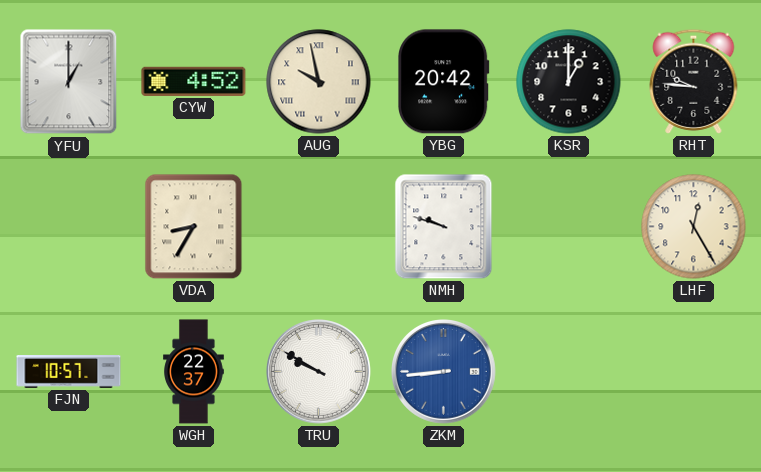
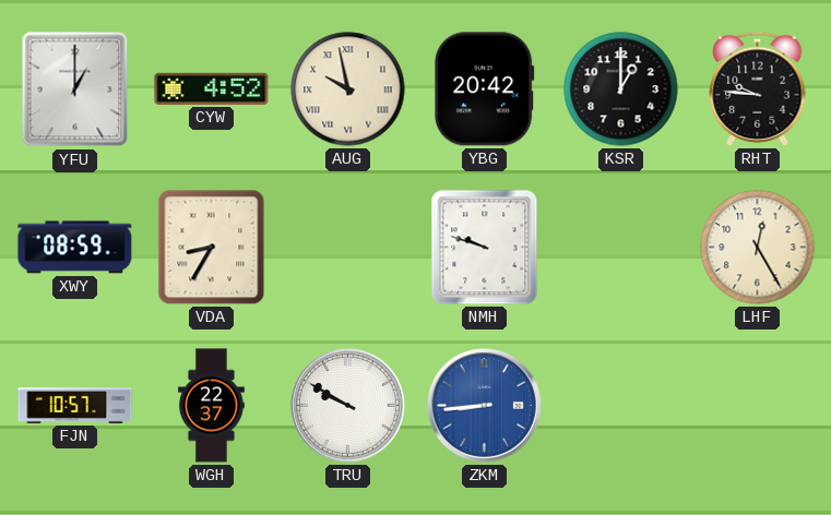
XWY: none -> 08:59
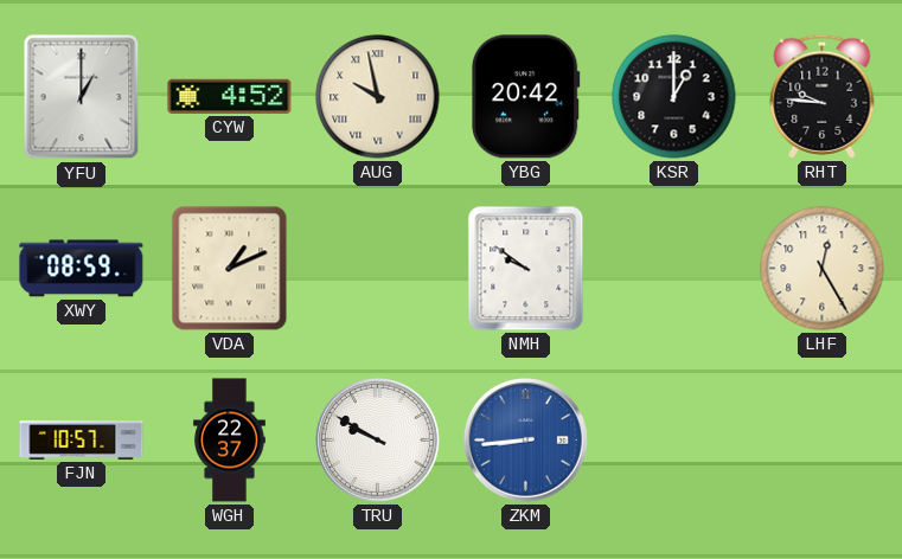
VDA: 8:35 -> 1:11
NMH: 9:48 -> 9:51
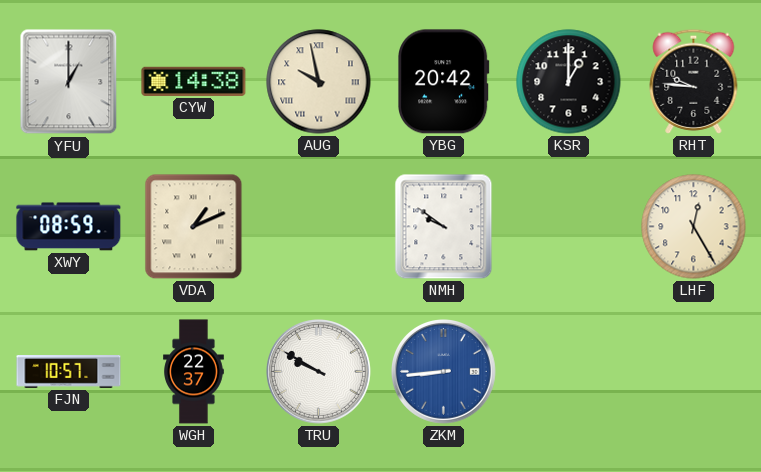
CYW: 4:52 -> 14:38
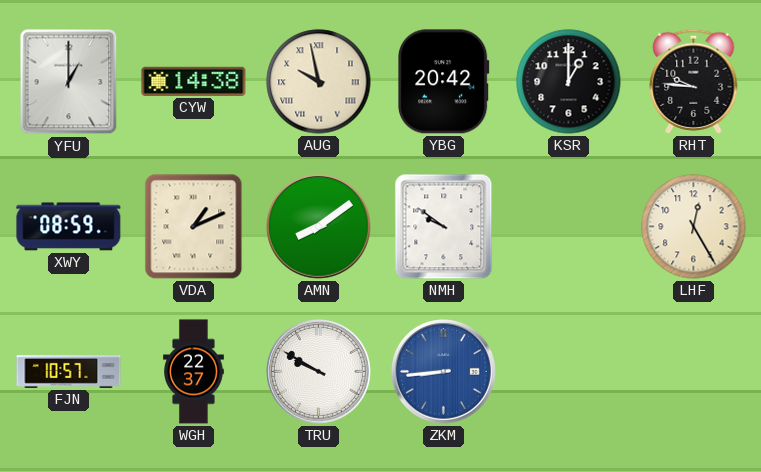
AMN: none -> 8:09
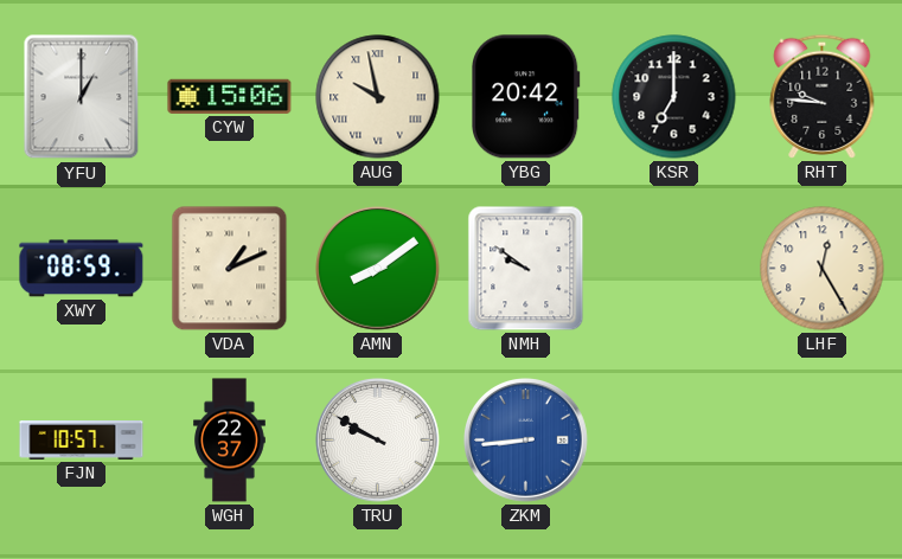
CYW: 14:38 -> 15:06
KSR: 1:00 -> 7:00
